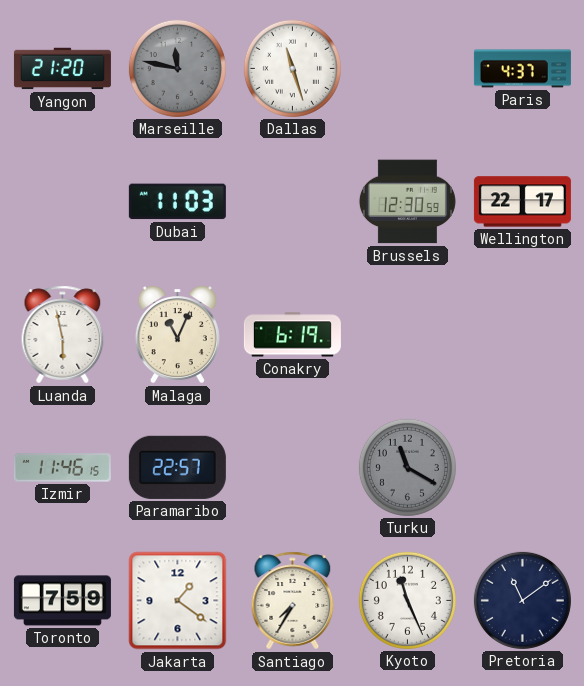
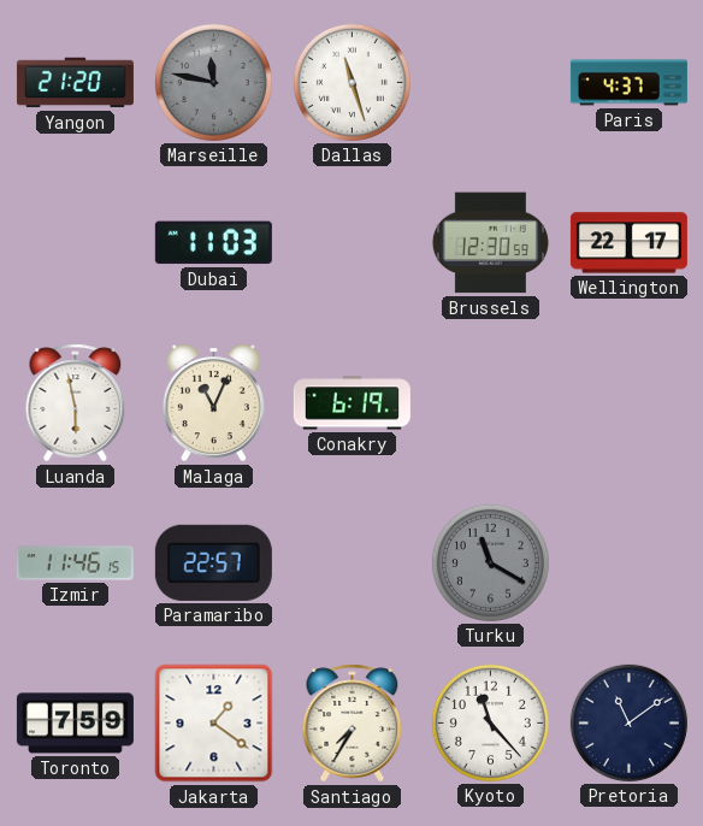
Kyoto: 11:26 -> 11:23
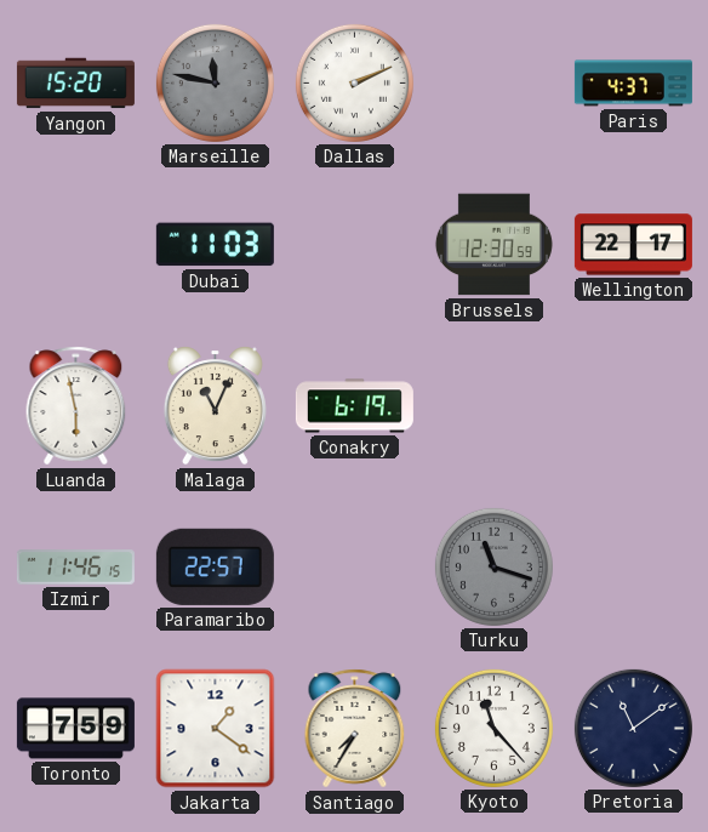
Yangon: 21:20 -> 15:20
Dallas: 11:27 -> 2:11
Turku: 11:20 -> 11:18
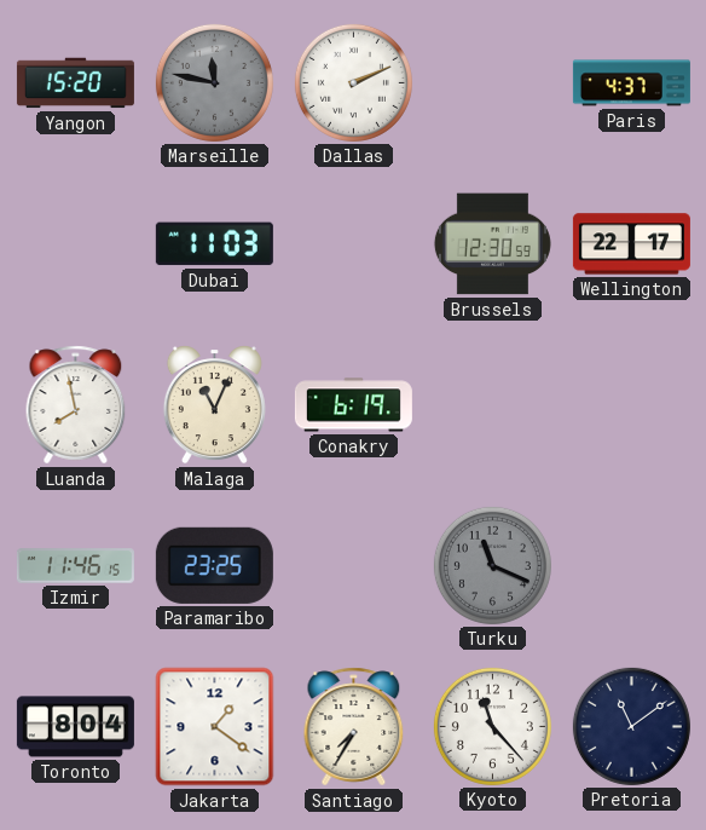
Luanda: 5:58 -> 7:58
Paramaribo: 22:57 -> 23:25
Turku: 11:18 -> 11:19
Toronto: 7:59 -> 8:04
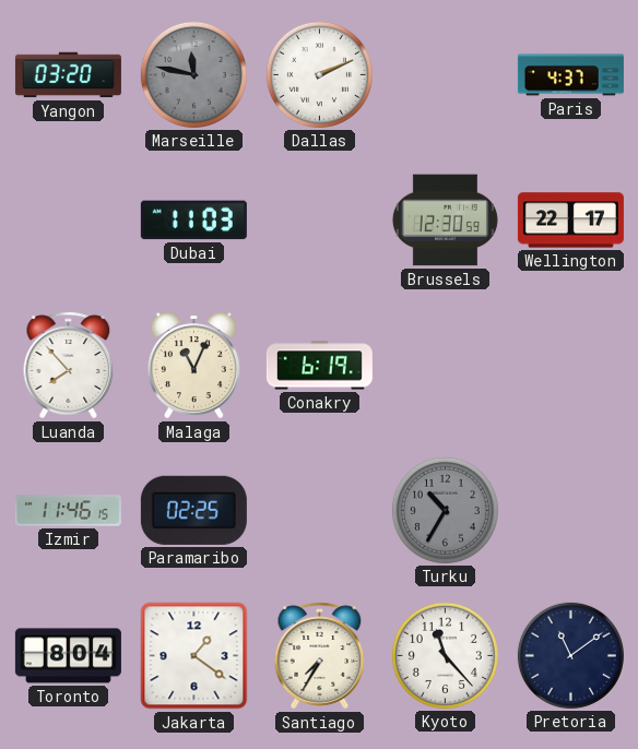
Yangon: 15:20 -> 03:20
Luanda: 7:58 -> 7:53
Paramaribo: 23:25 -> 02:25
Turku: 11:19 -> 10:35
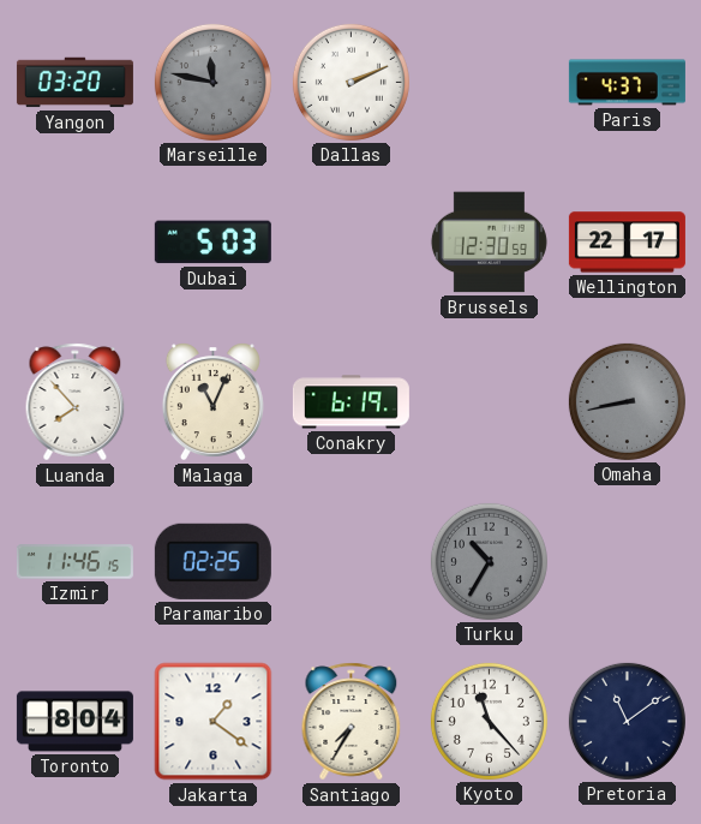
Dubai: 11:03 -> 5:03
Omaha: none -> 8:43
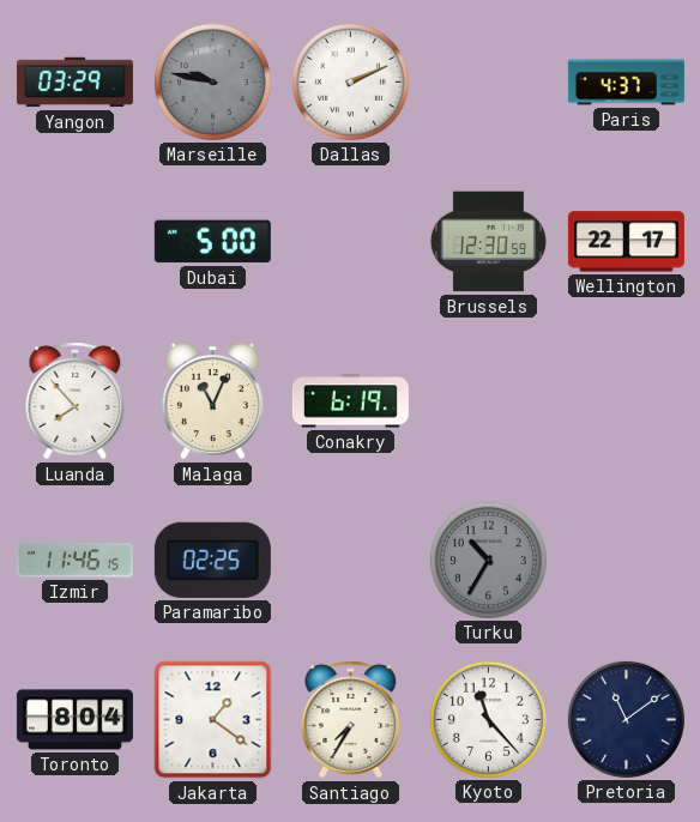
Yangon: 03:20 -> 03:29
Marseille: 11:47 -> 9:47
Dubai: 5:03 -> 5:00
Omaha: 8:43 -> none
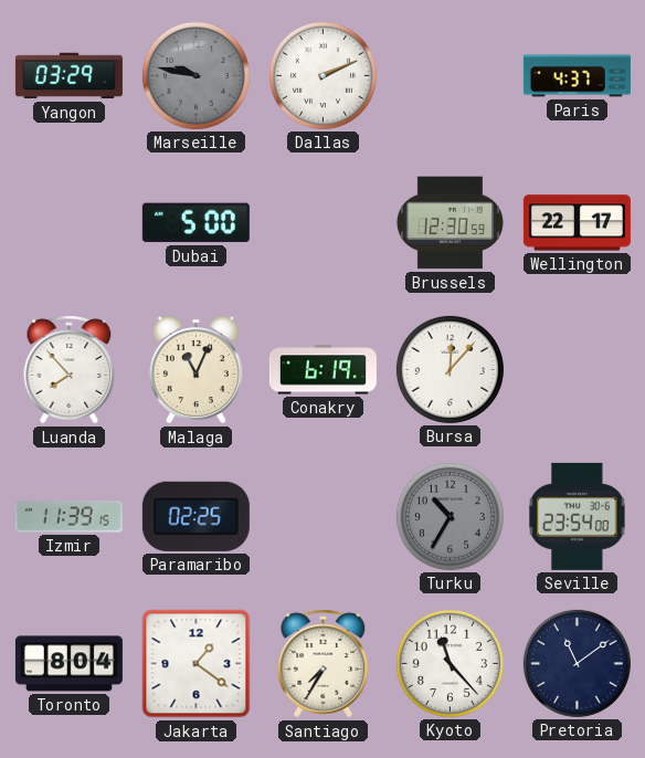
Bursa: none -> 12:07
Izmir: 11:46 -> 11:39
Seville: none -> 23:54
